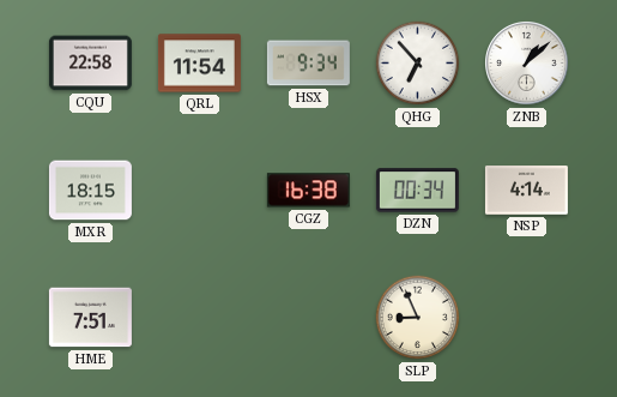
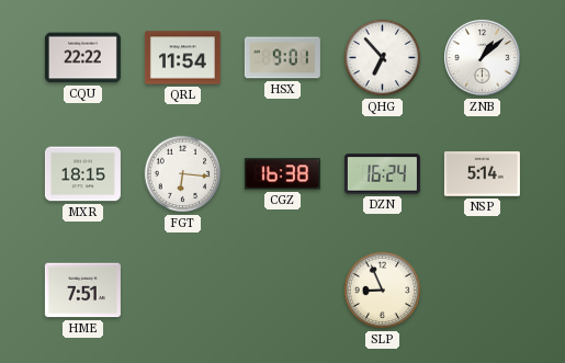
CQU: 22:58 -> 22:22
HSX: 9:34 -> 9:01
FGT: none -> 6:16
DZN: 00:34 -> 16:24
NSP: 4:14 -> 5:14
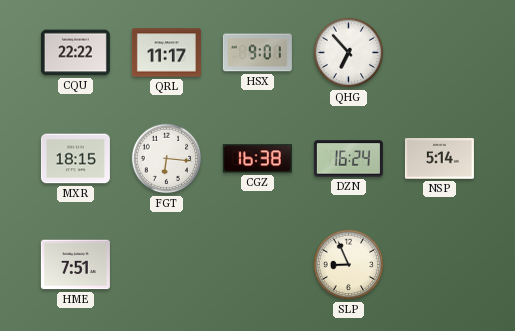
QRL: 11:54 -> 11:17
ZNB: 1:08 -> none
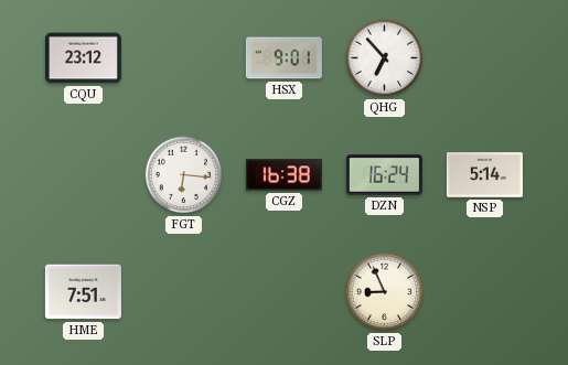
CQU: 22:22 -> 23:12
QRL: 11:17 -> none
MXR: 18:15 -> none
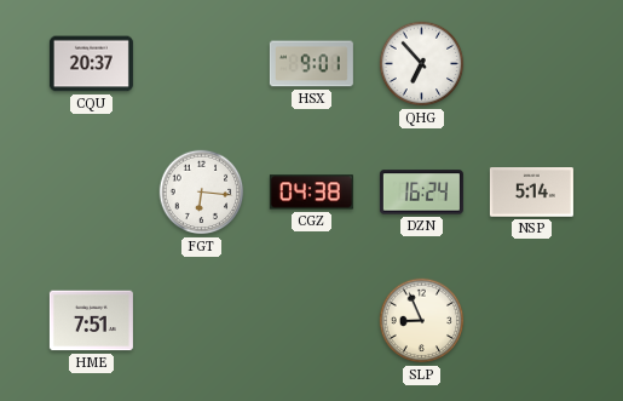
CQU: 23:12 -> 20:37
CGZ: 16:38 -> 04:38
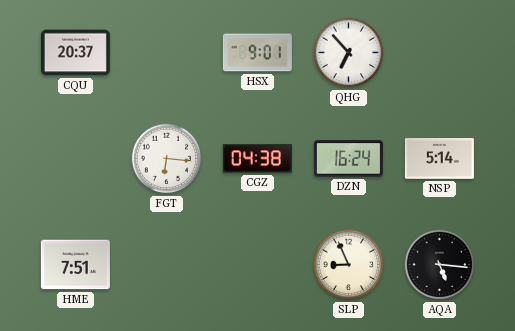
AQA: none -> 5:16
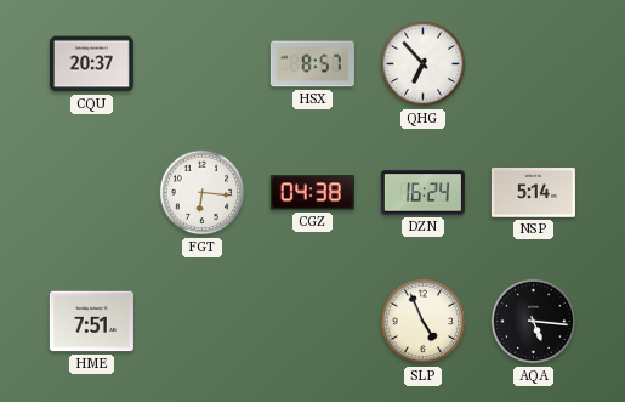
HSX: 9:01 -> 8:57
SLP: 8:56 -> 4:56
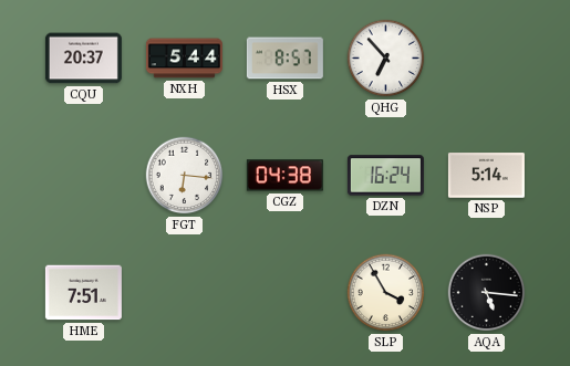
NXH: none -> 5:44
SLP: 4:56 -> 3:55
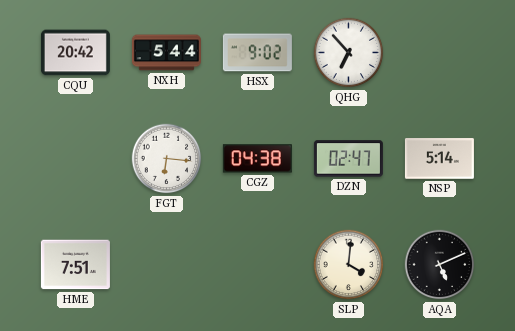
CQU: 20:37 -> 20:42
HSX: 8:57 -> 9:02
DZN: 16:24 -> 02:47
SLP: 3:55 -> 4:01
AQA: 5:16 -> 5:11
